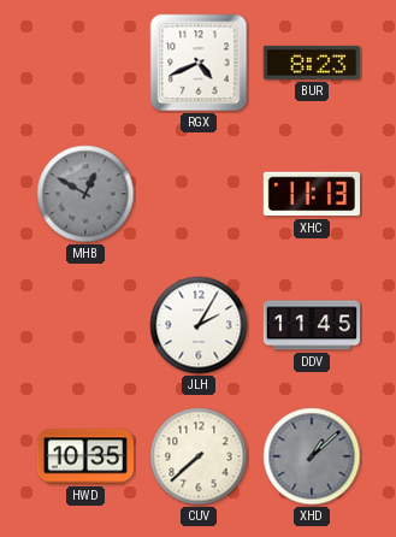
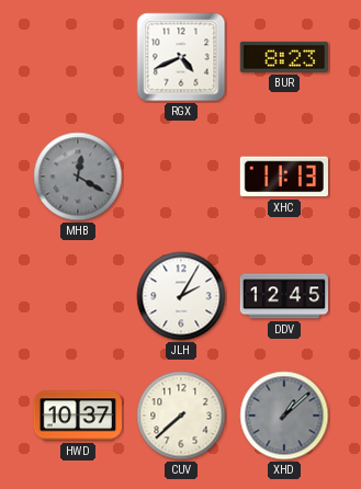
MHB: 12:50 -> 12:20
DDV: 11:45 -> 12:45
HWD: 10:35 -> 10:37
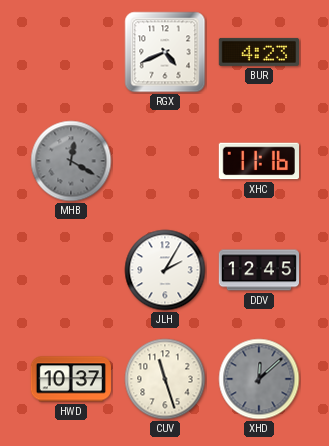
BUR: 8:23 -> 4:23
XHC: 11:13 -> 11:16
CUV: 7:38 -> 11:27
XHD: 1:08 -> 12:08
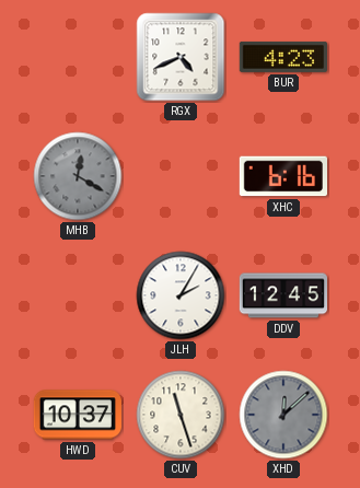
XHC: 11:16 -> 6:16
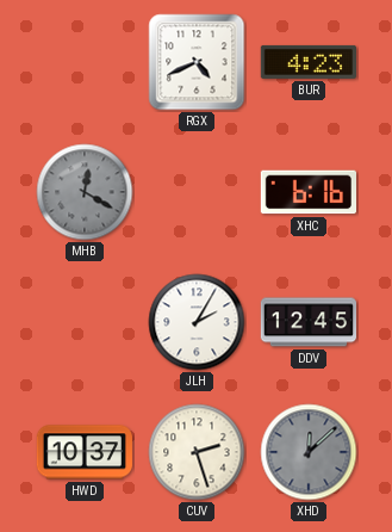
CUV: 11:27 -> 2:27
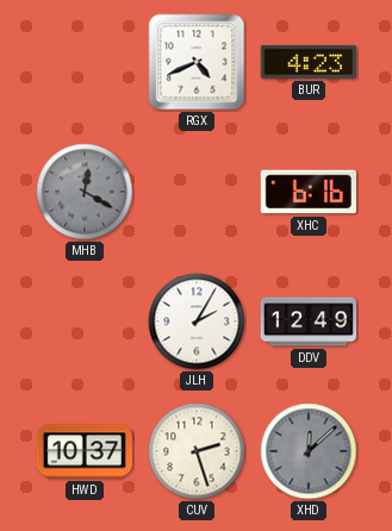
DDV: 12:45 -> 12:49
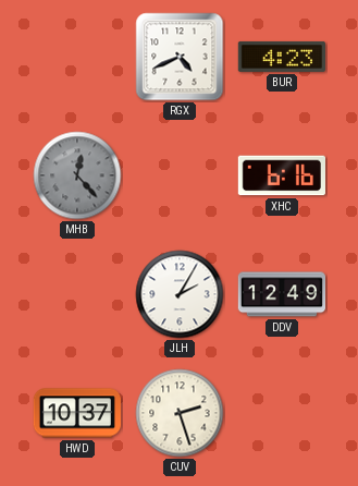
MHB: 12:20 -> 12:23
XHD: 12:08 -> none
